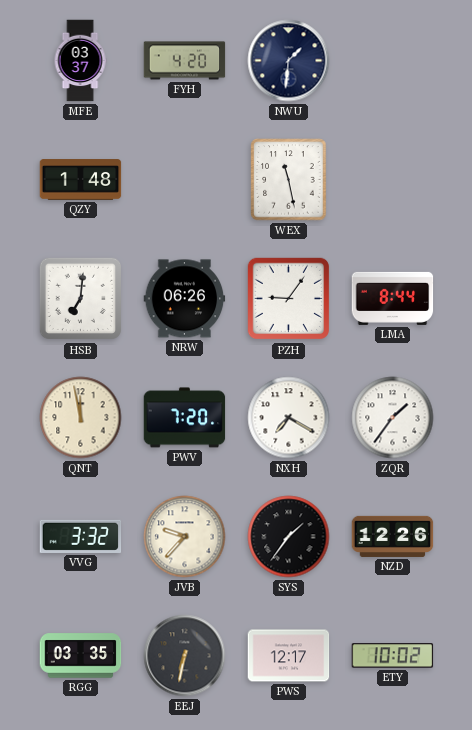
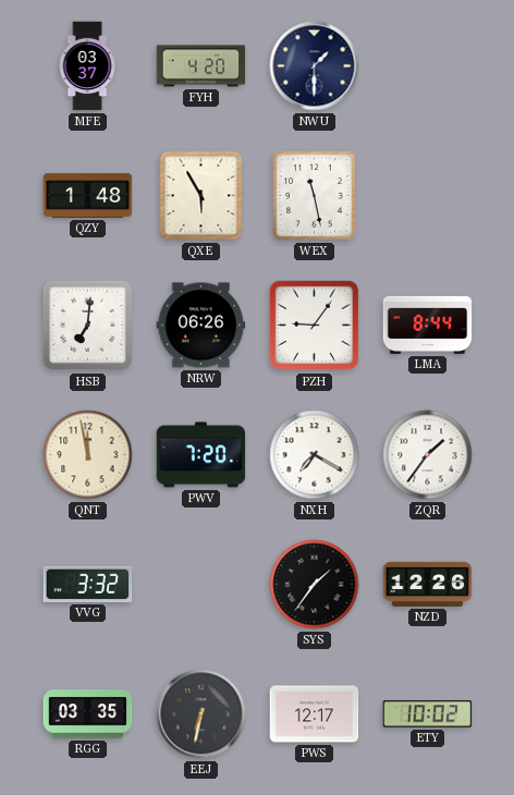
NWU: 1:31 -> 1:30
QXE: none -> 5:55
JVB: 9:37 -> none
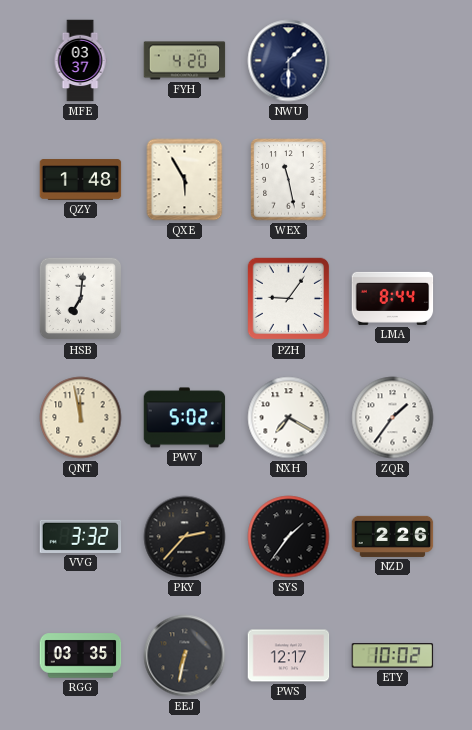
NRW: 06:26 -> none
PWV: 7:20 -> 5:02
PKY: none -> 2:37
NZD: 12:26 -> 2:26
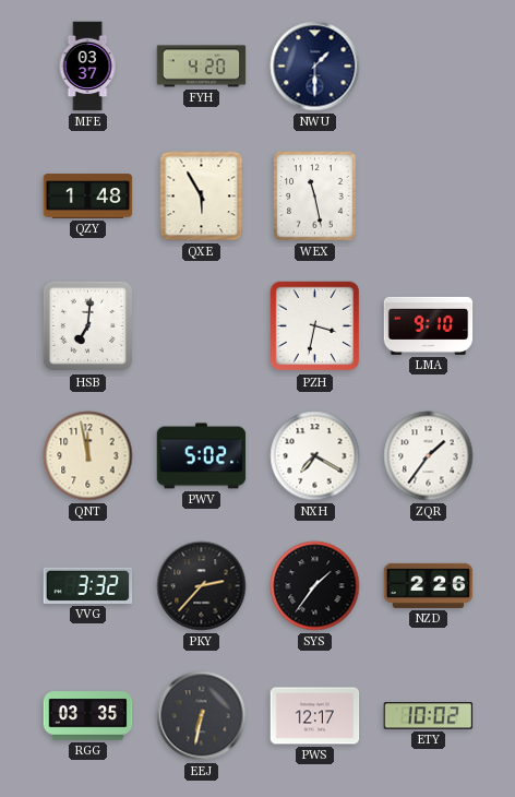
PZH: 9:06 -> 3:32
LMA: 8:44 -> 9:10
